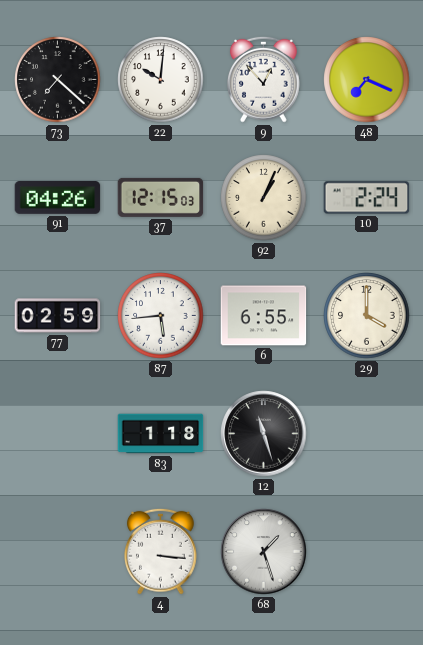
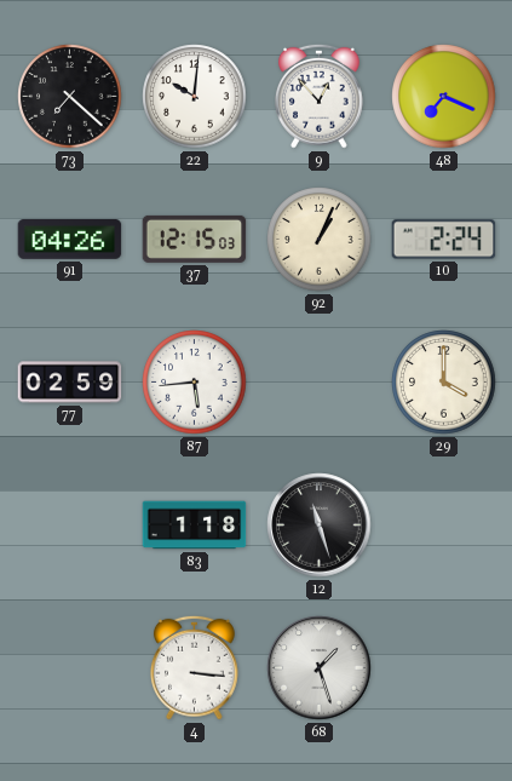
6: 6:55 -> none
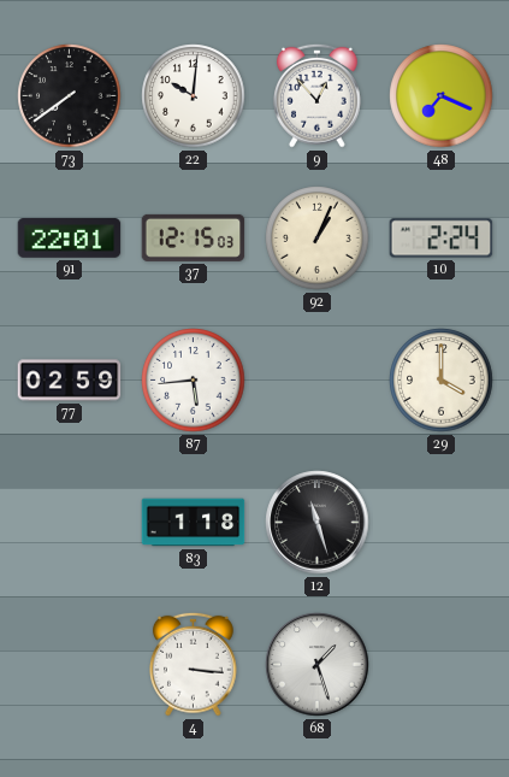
73: 7:22 -> 7:39
91: 04:26 -> 22:01
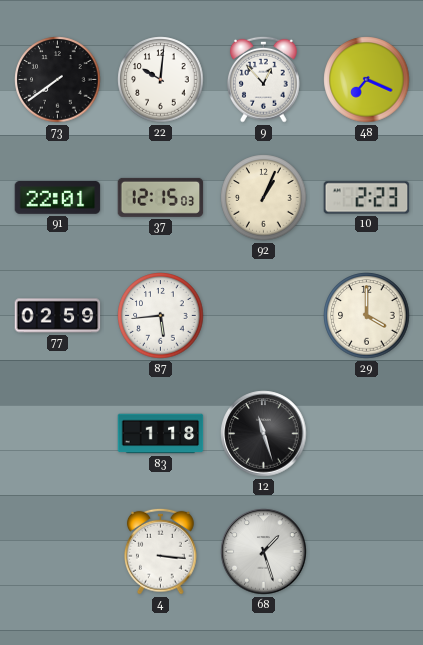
10: 2:24 -> 2:23
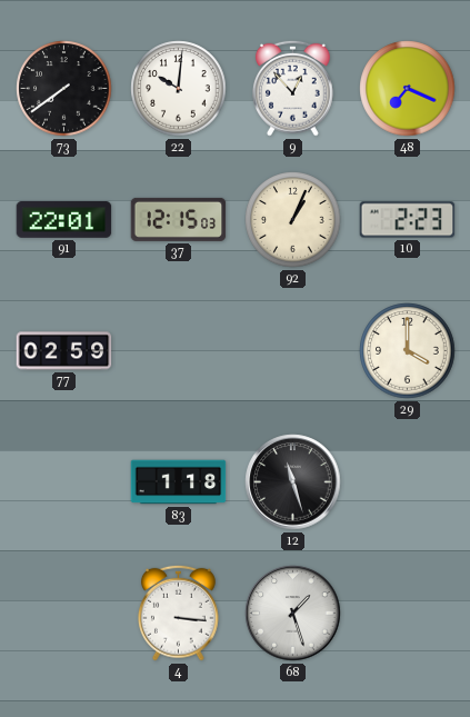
87: 5:44 -> none
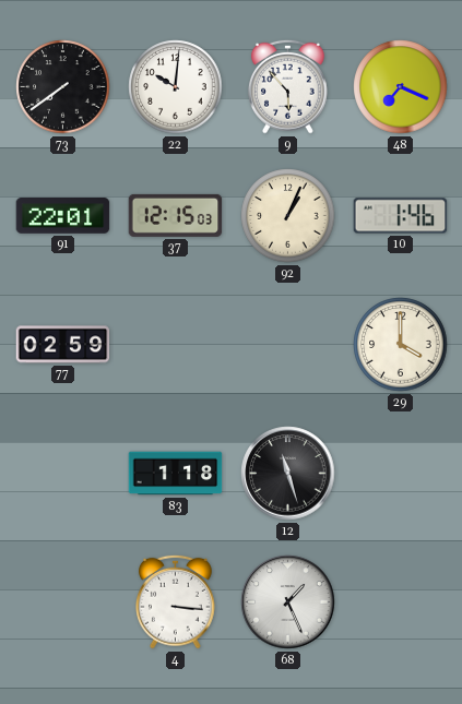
9: 12:53 -> 5:53
10: 2:23 -> 1:46
68: 1:27 -> 1:26
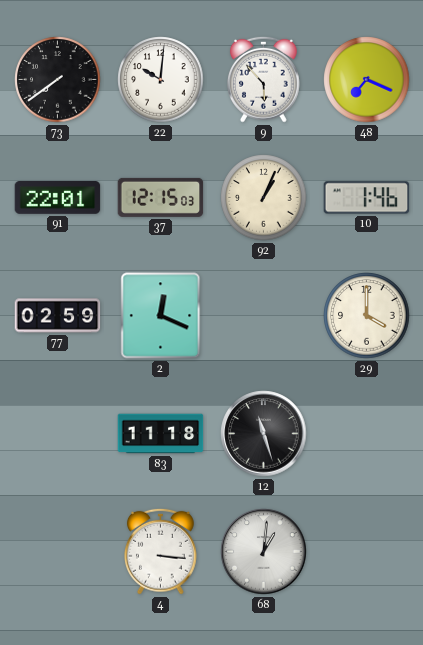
2: none -> 12:19
83: 1:18 -> 11:18
68: 1:26 -> 1:01
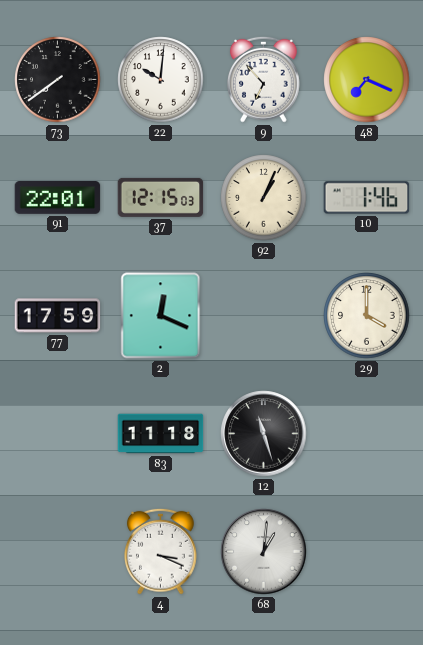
9: 5:53 -> 6:53
77: 02:59 -> 17:59
4: 3:16 -> 3:19
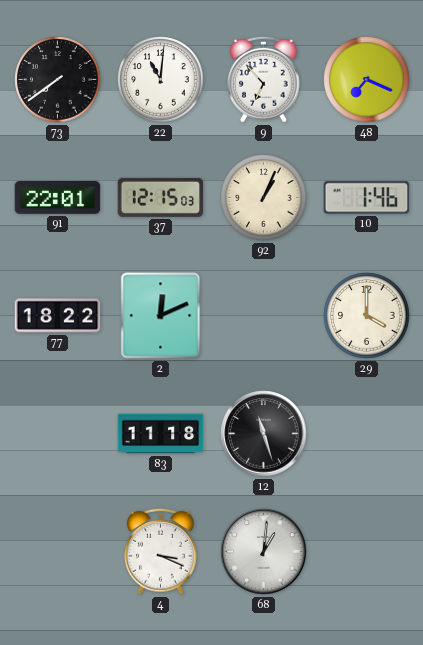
22: 10:01 -> 11:01
77: 17:59 -> 18:22
2: 12:19 -> 12:11
